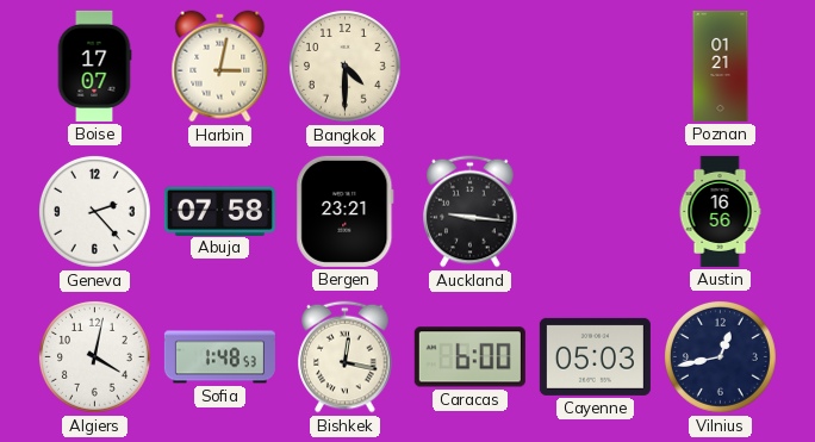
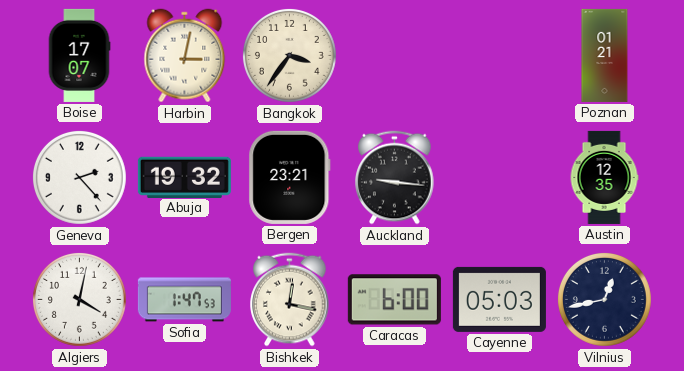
Bangkok: 4:30 -> 3:36
Abuja: 07:58 -> 19:32
Austin: 16:56 -> 12:35
Sofia: 1:48 -> 1:47
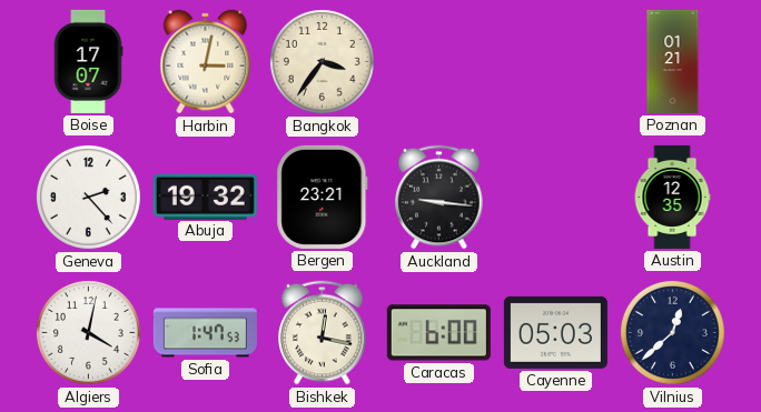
Vilnius: 12:43 -> 12:38
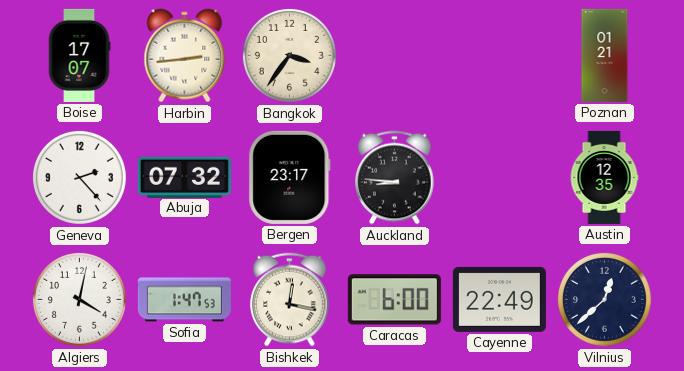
Harbin: 3:02 -> 2:44
Abuja: 19:32 -> 07:32
Bergen: 23:21 -> 23:17
Auckland: 9:16 -> 8:46
Cayenne: 05:03 -> 22:49
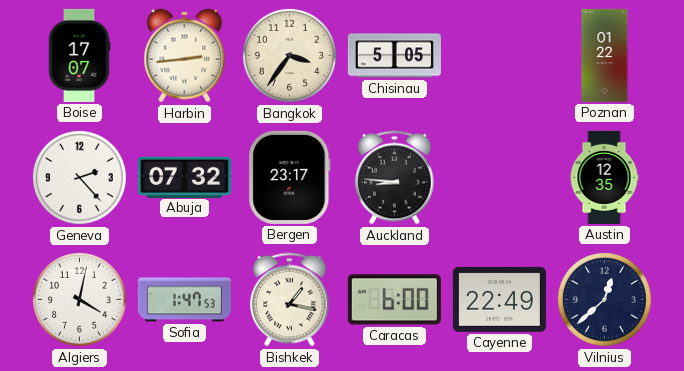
Chisinau: none -> 5:05
Poznan: 01:21 -> 01:22
Bishkek: 12:17 -> 1:17
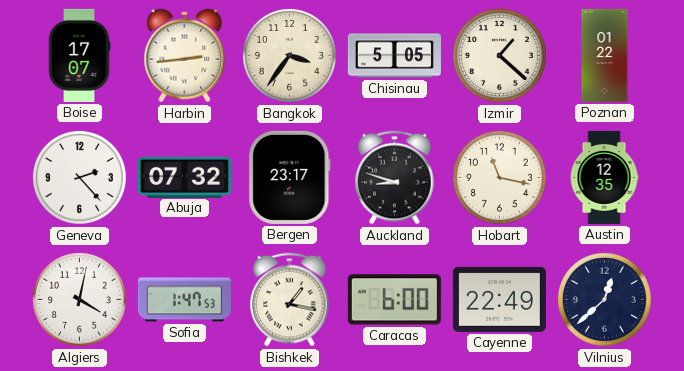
Izmir: none -> 1:22
Auckland: 8:46 -> 8:48
Hobart: none -> 11:17
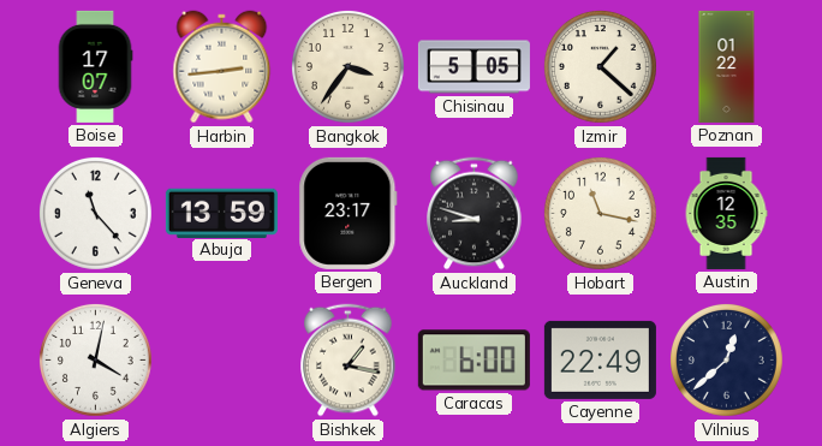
Geneva: 2:23 -> 11:23
Abuja: 07:32 -> 13:59
Sofia: 1:47 -> none
